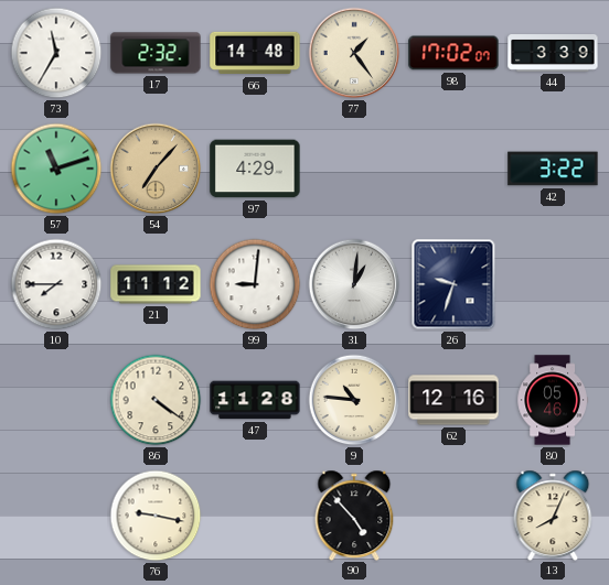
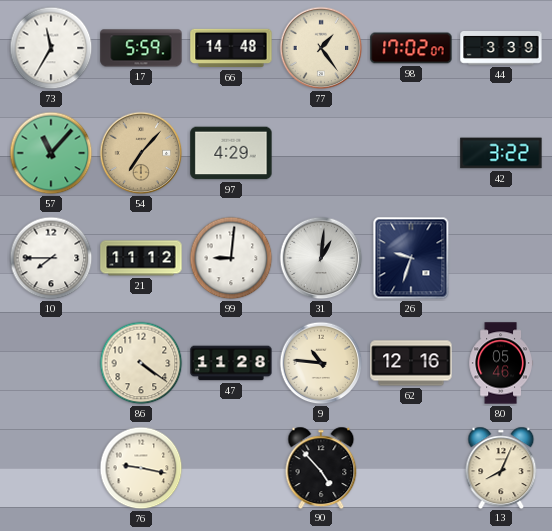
17: 2:32 -> 5:59
57: 11:12 -> 11:07
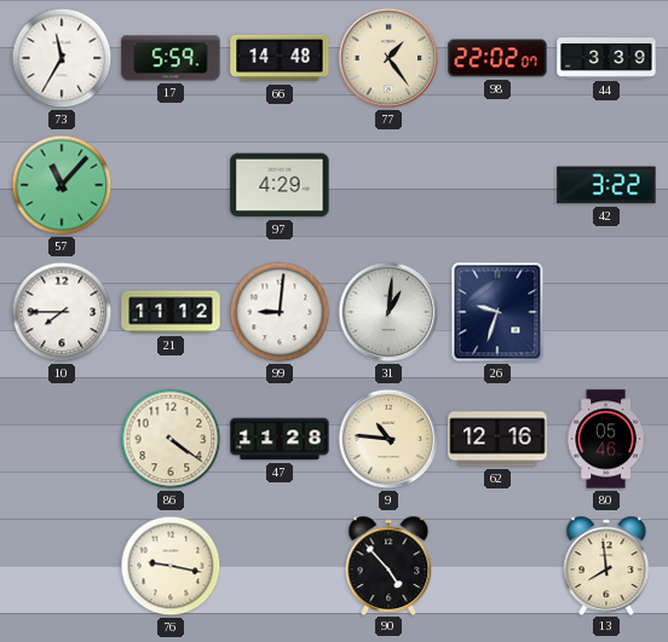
98: 17:02 -> 22:02
54: 7:07 -> none
13: 8:04 -> 7:59
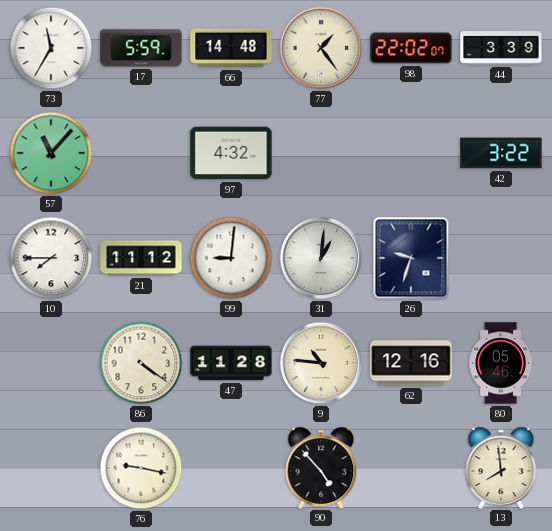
97: 4:29 -> 4:32
